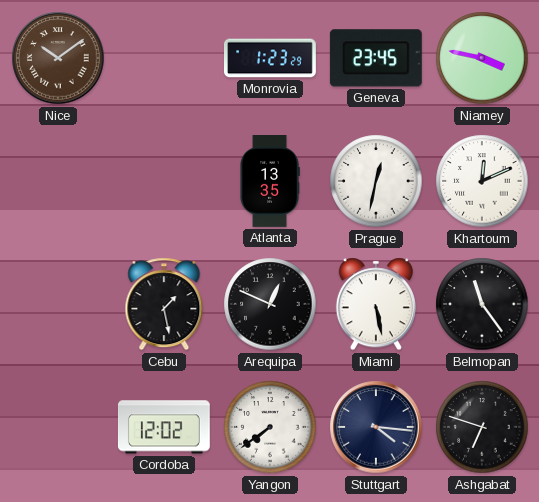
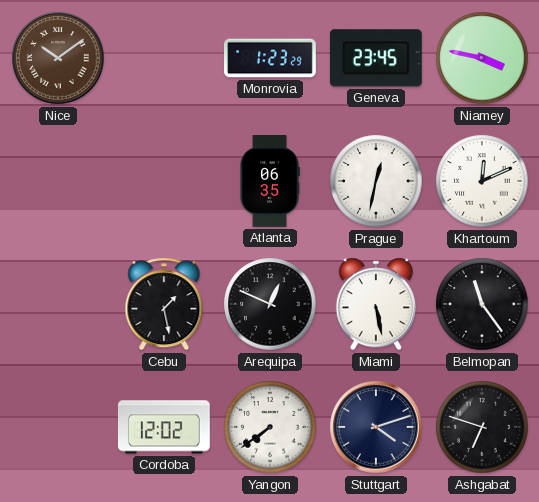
Atlanta: 13:35 -> 06:35
Stuttgart: 4:16 -> 4:12
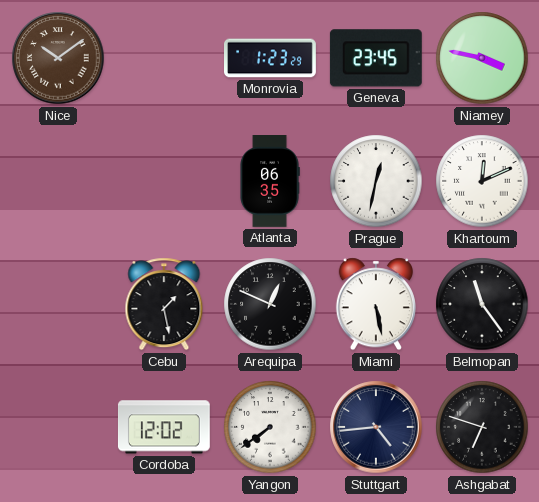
Stuttgart: 4:12 -> 4:44
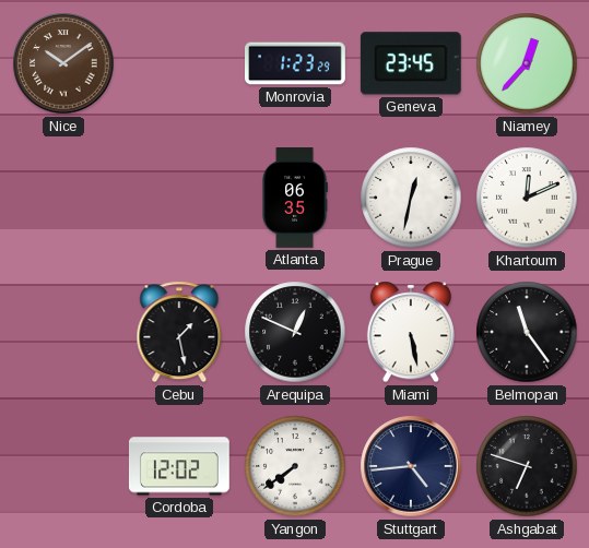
Niamey: 3:47 -> 12:37
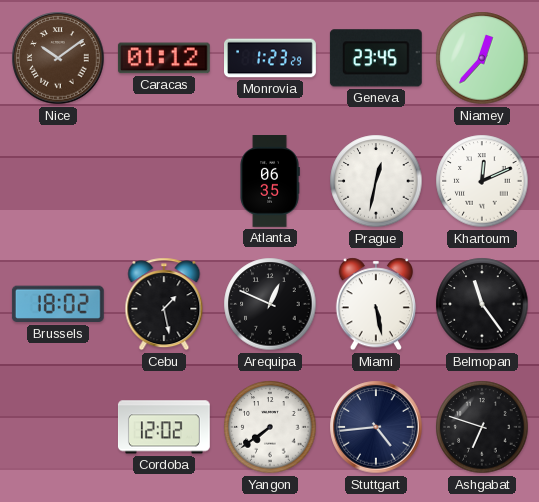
Caracas: none -> 01:12
Brussels: none -> 18:02
